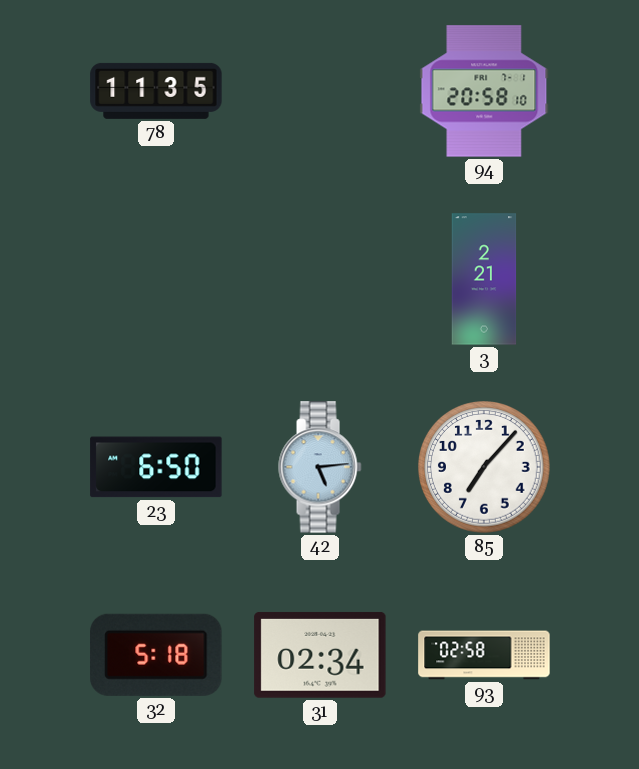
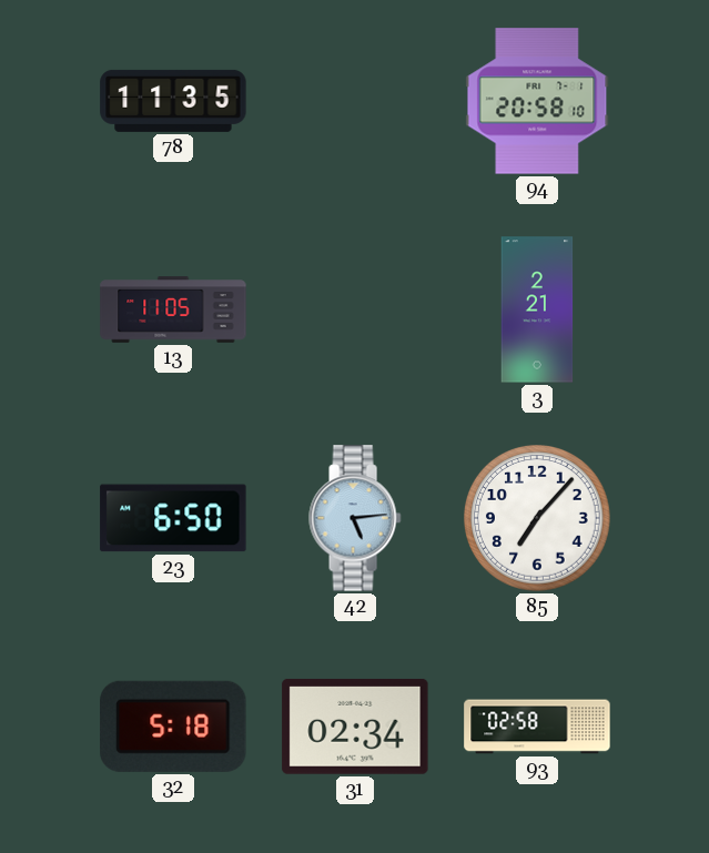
13: none -> 11:05
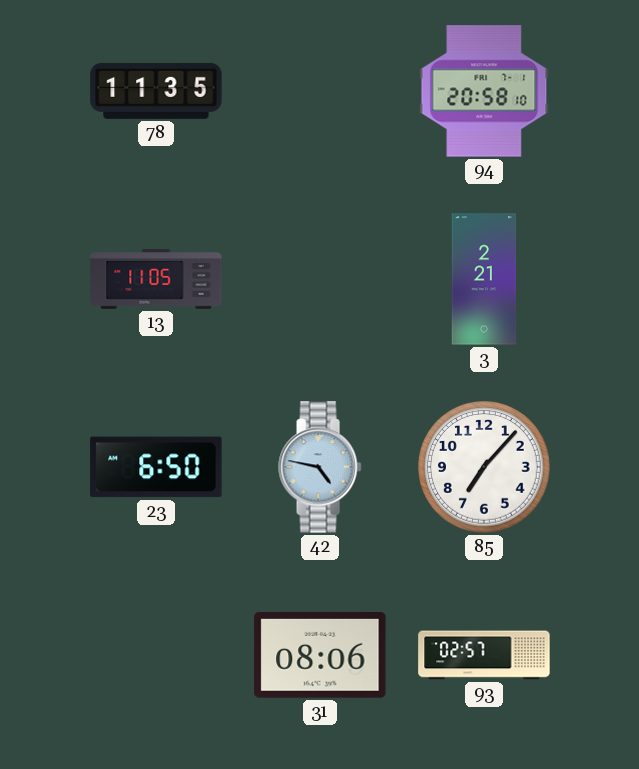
42: 5:14 -> 4:47
32: 5:18 -> none
31: 02:34 -> 08:06
93: 02:58 -> 02:57
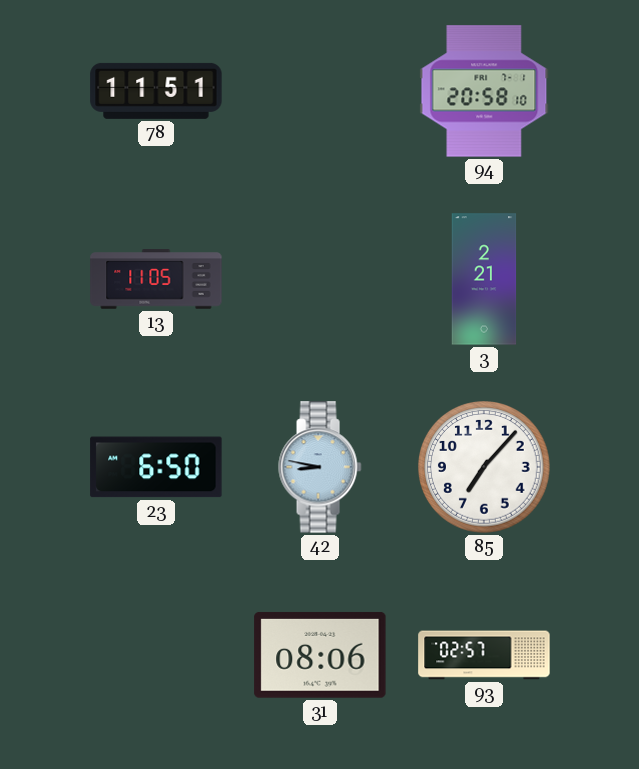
78: 11:35 -> 11:51
42: 4:47 -> 8:47
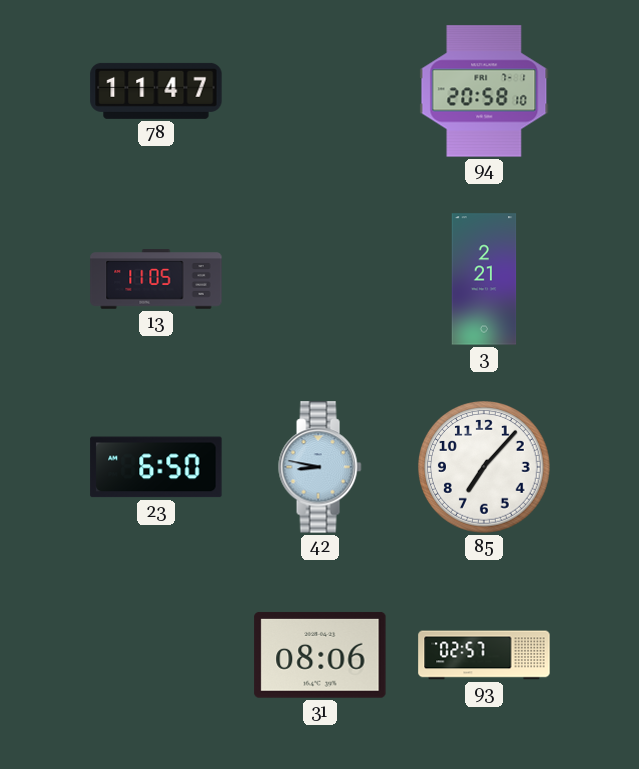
78: 11:51 -> 11:47
